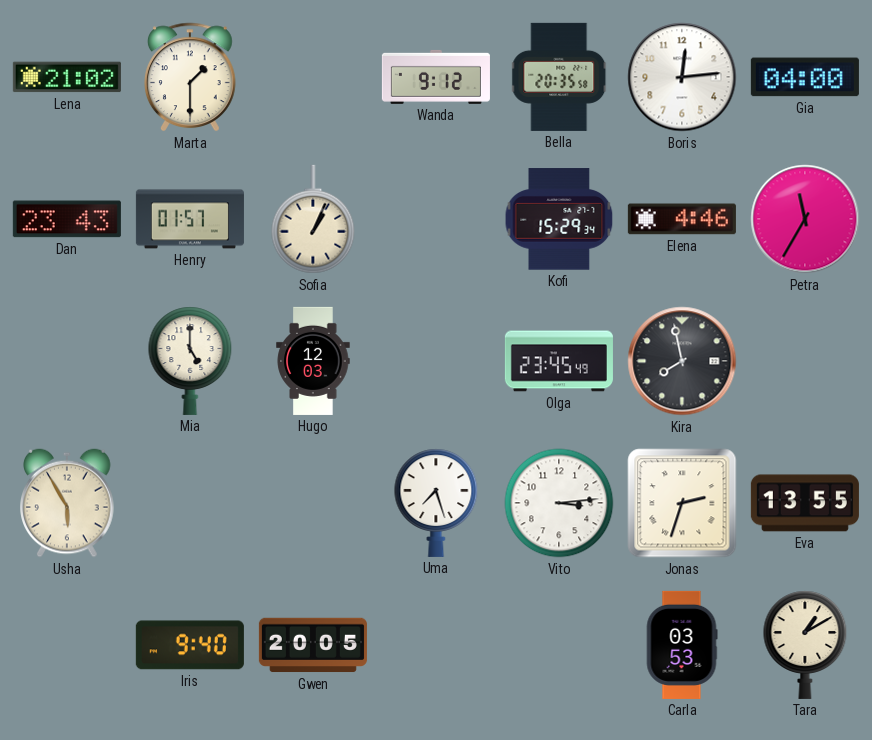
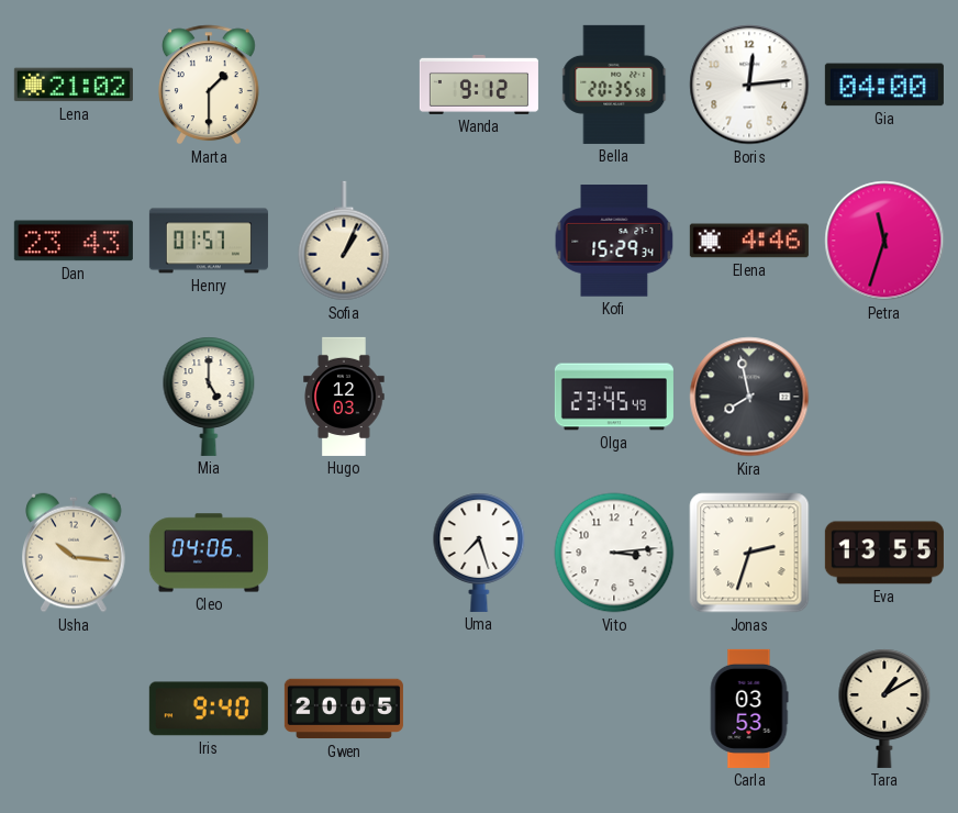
Petra: 11:35 -> 11:33
Usha: 5:55 -> 10:16
Cleo: none -> 04:06
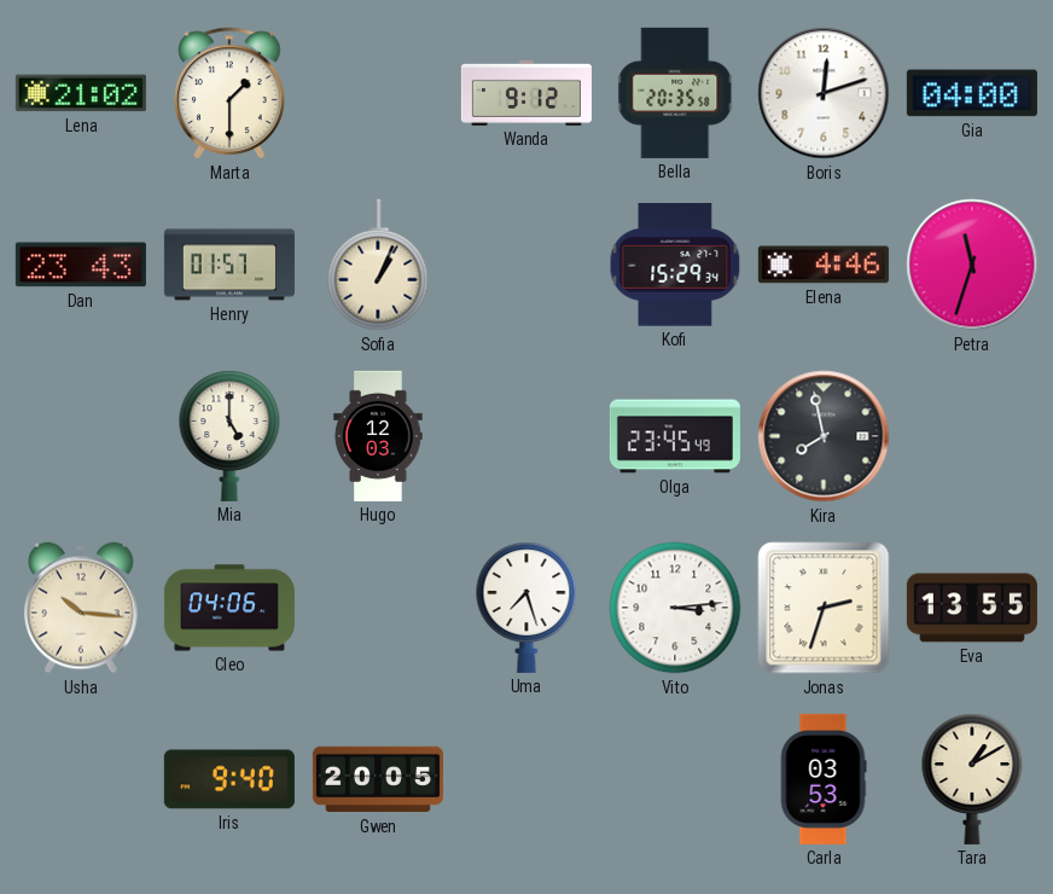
Boris: 12:14 -> 12:12
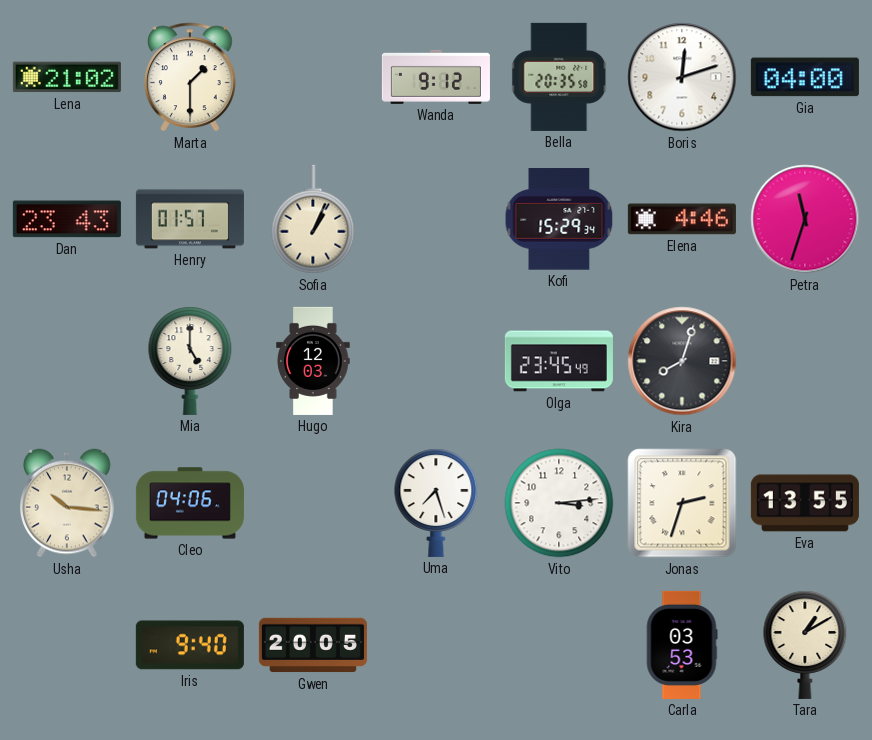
Kira: 7:58 -> 8:03
